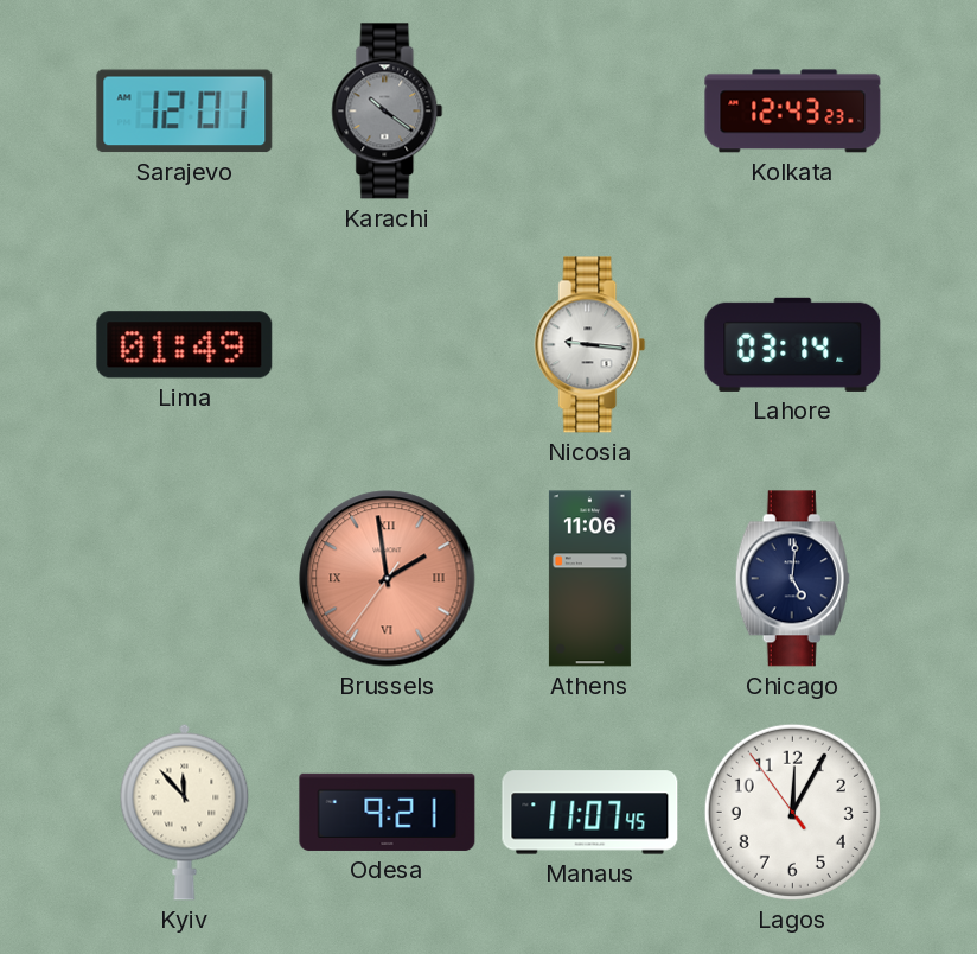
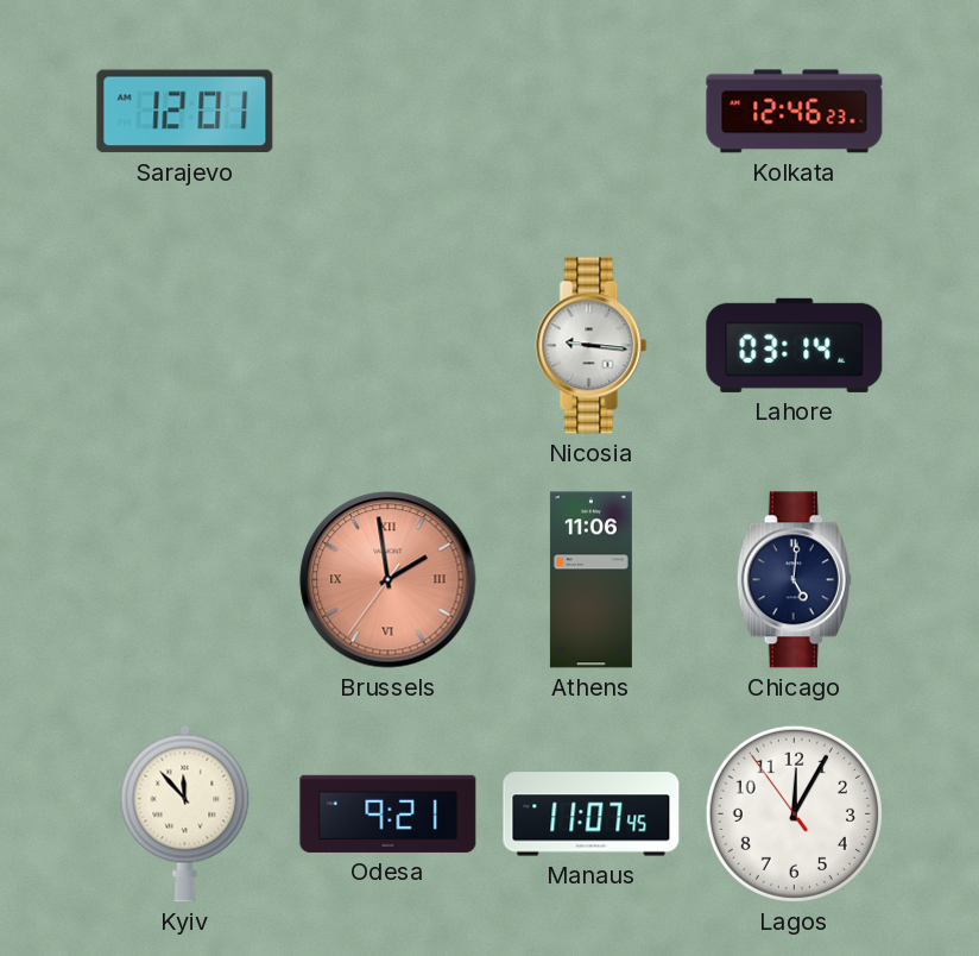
Karachi: 10:21 -> none
Kolkata: 12:43 -> 12:46
Lima: 01:49 -> none
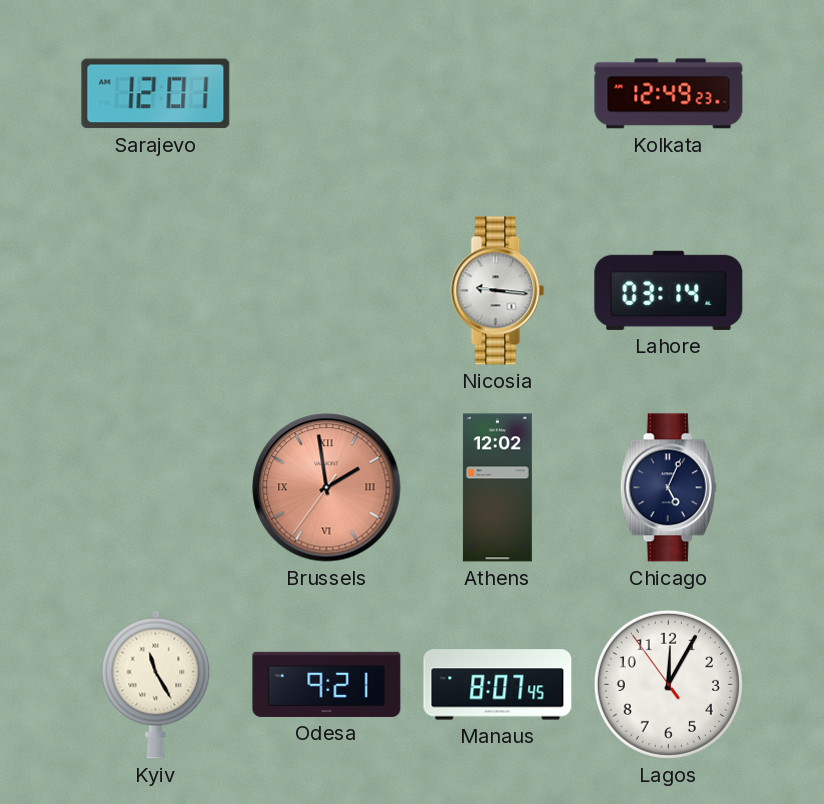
Kolkata: 12:46 -> 12:49
Athens: 11:06 -> 12:02
Chicago: 5:01 -> 5:04
Kyiv: 11:53 -> 11:25
Manaus: 11:07 -> 8:07
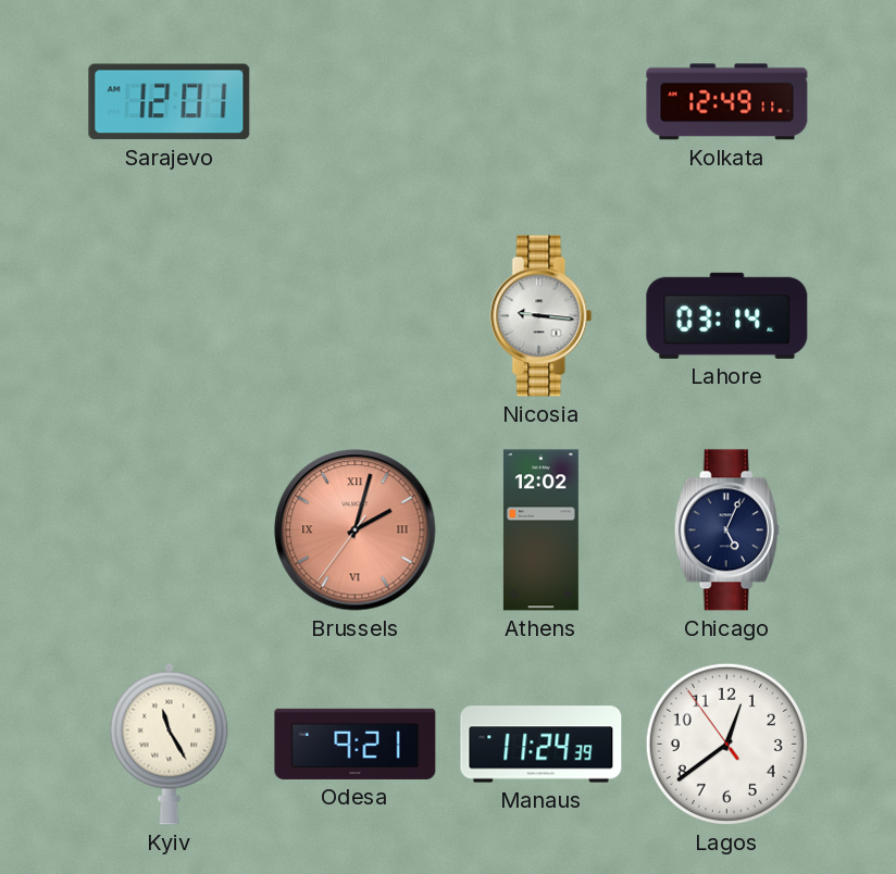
Kolkata: 12:49:23 -> 12:49:11
Brussels: 1:58 -> 2:02
Manaus: 8:07 -> 11:24
Lagos: 12:04 -> 12:38
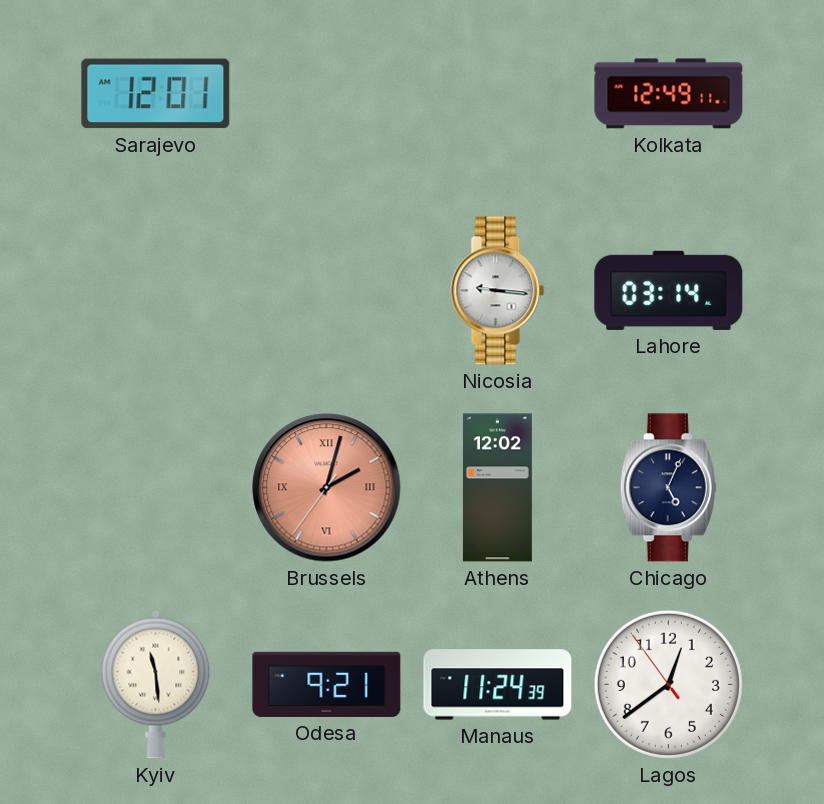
Kyiv: 11:25 -> 11:29
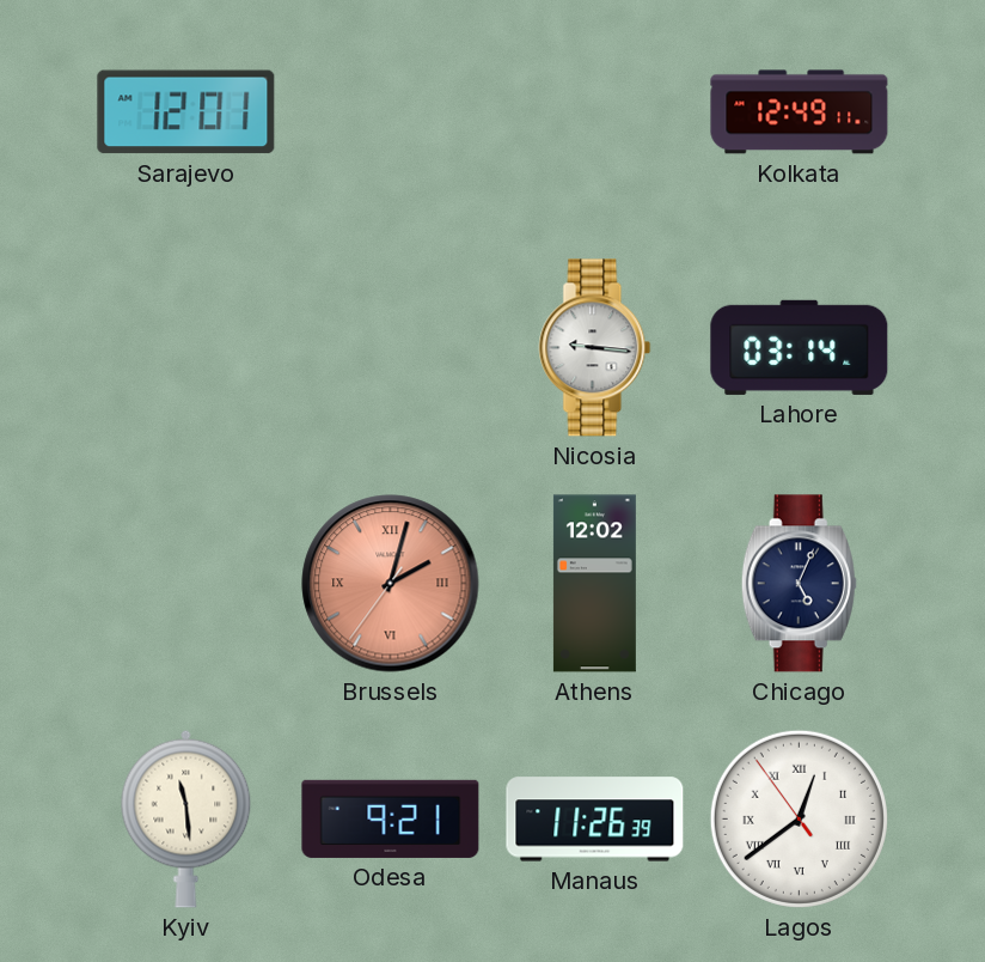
Manaus: 11:24 -> 11:26
Lagos numerals: Arabic -> Roman
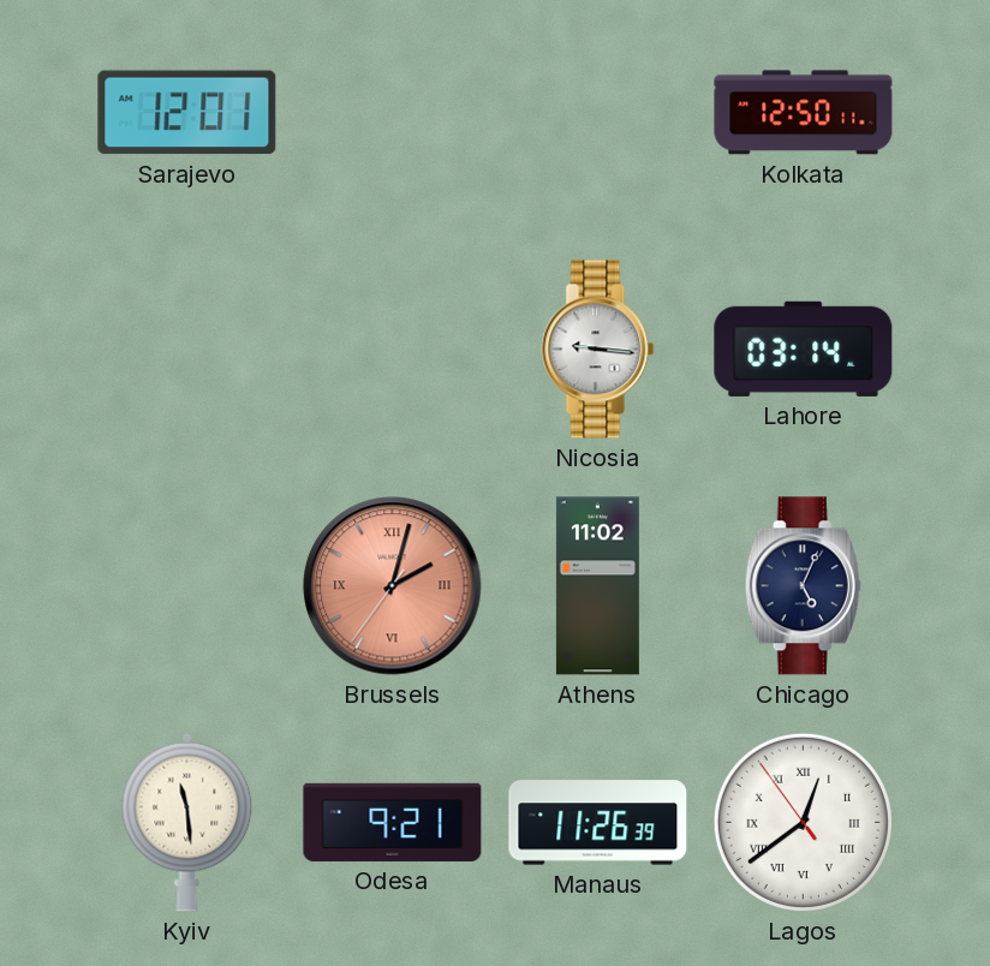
Kolkata: 12:49 -> 12:50
Athens: 12:02 -> 11:02
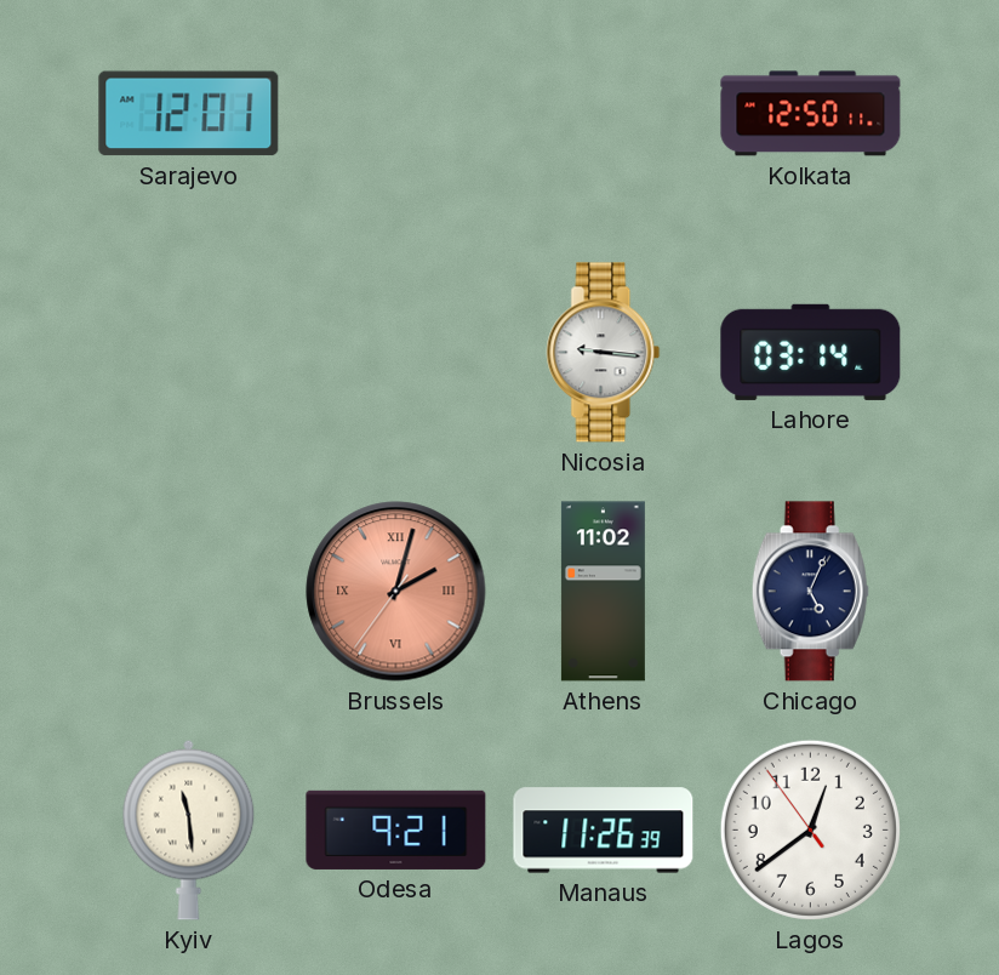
Lagos numerals: Roman -> Arabic
